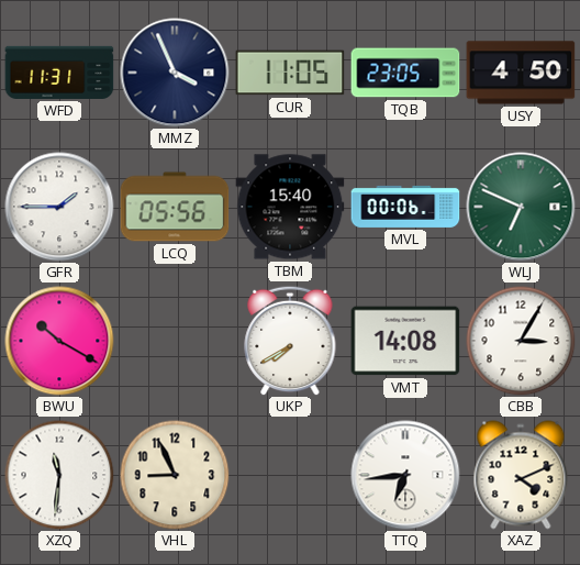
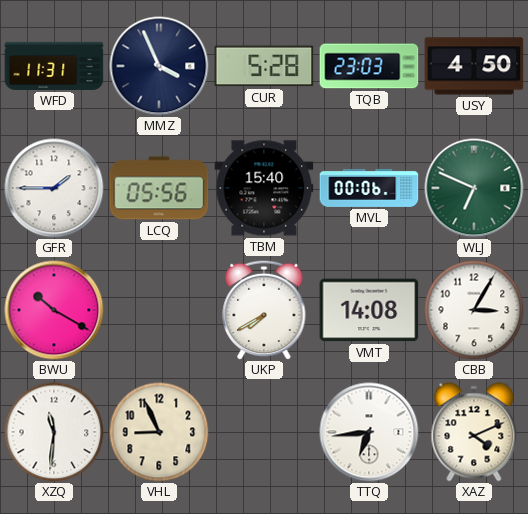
CUR: 11:05 -> 5:28
TQB: 23:05 -> 23:03
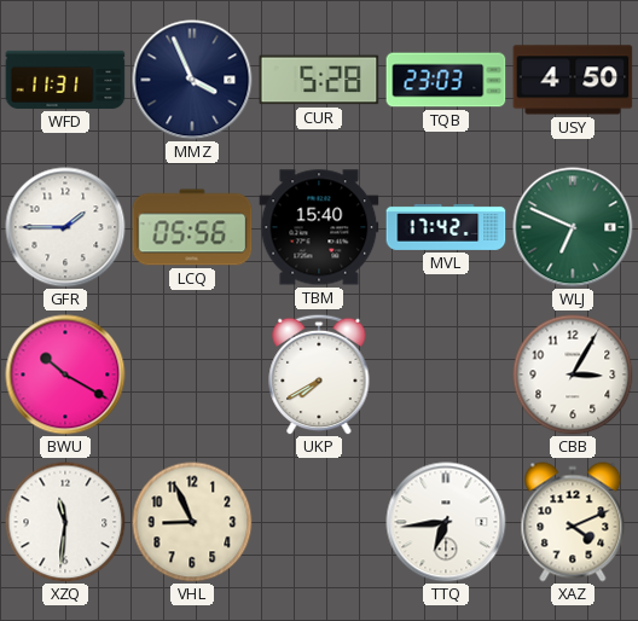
MVL: 00:06 -> 17:42
VMT: 14:08 -> none
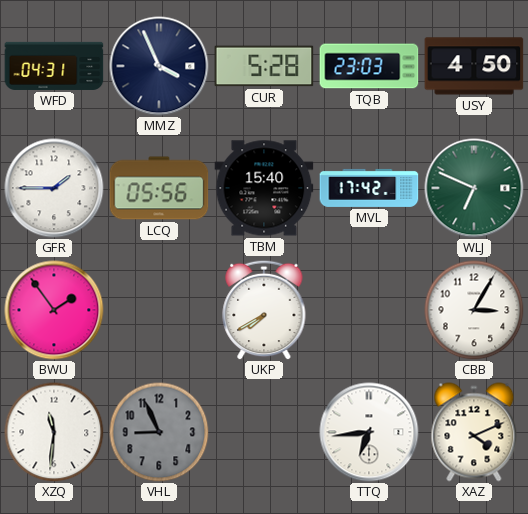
WFD: 11:31 -> 04:31
BWU: 10:20 -> 1:54
VHL dial: cream -> grey
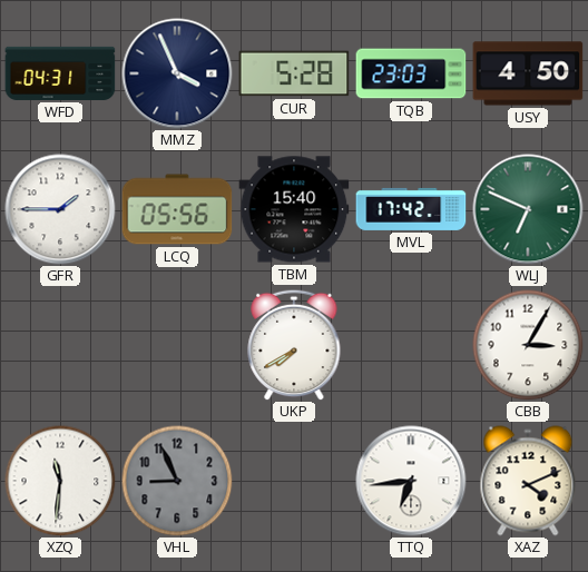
BWU: 1:54 -> none
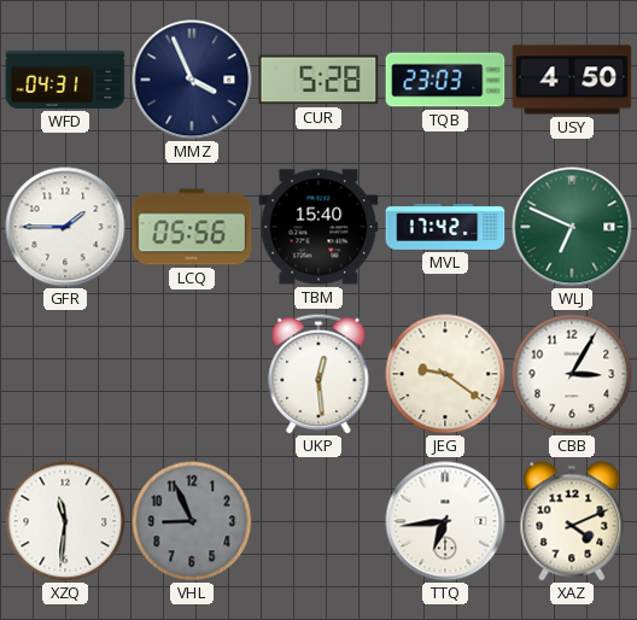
UKP: 7:40 -> 12:29
JEG: none -> 9:21
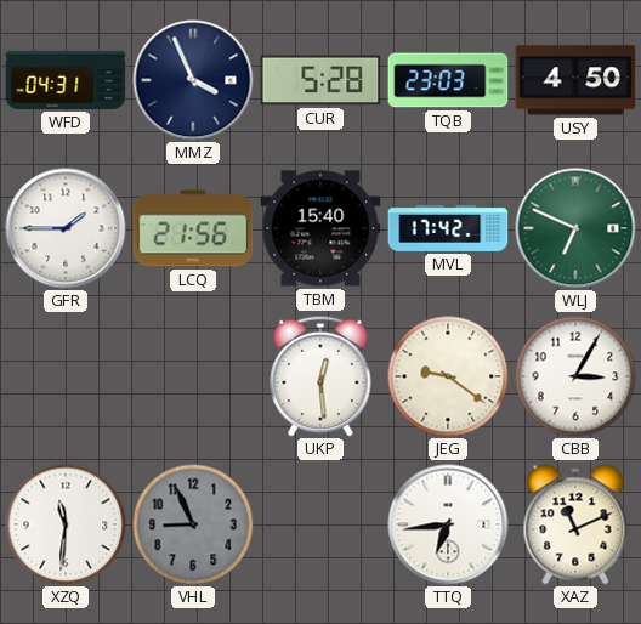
LCQ: 05:56 -> 21:56
XAZ: 4:11 -> 11:11
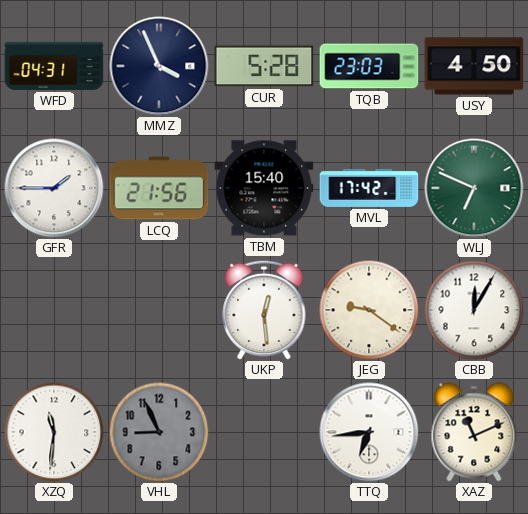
CBB: 3:05 -> 12:05
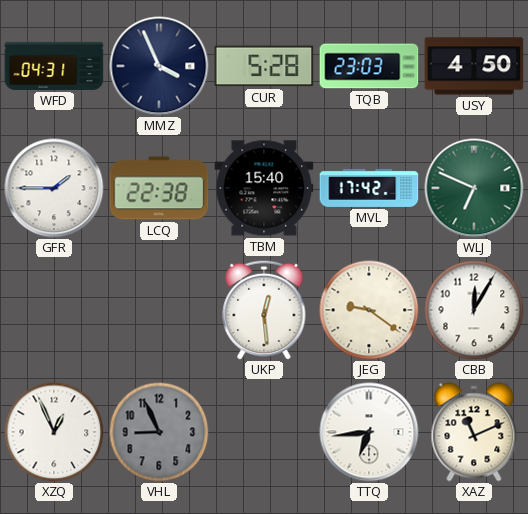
LCQ: 21:56 -> 22:38
XZQ: 11:31 -> 12:56
